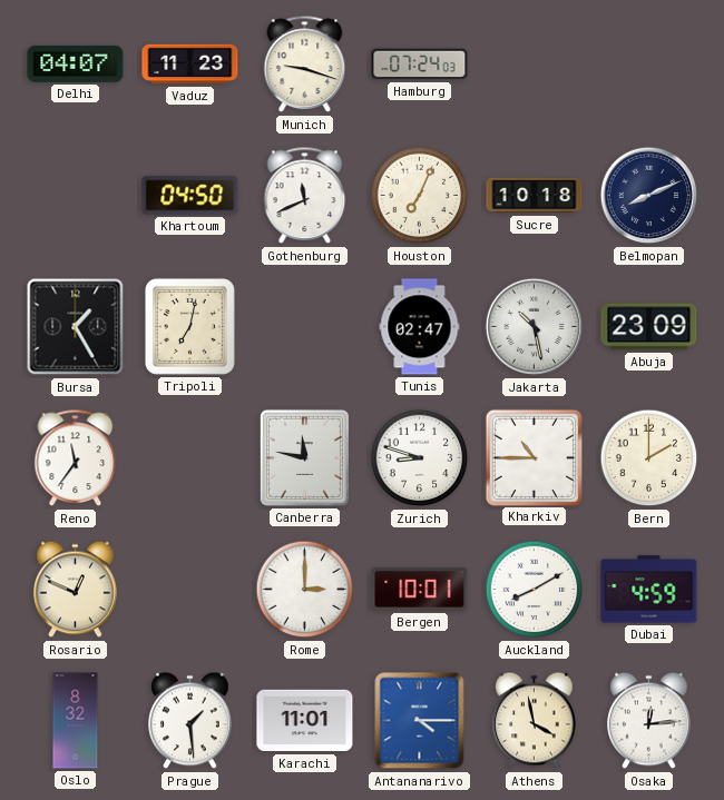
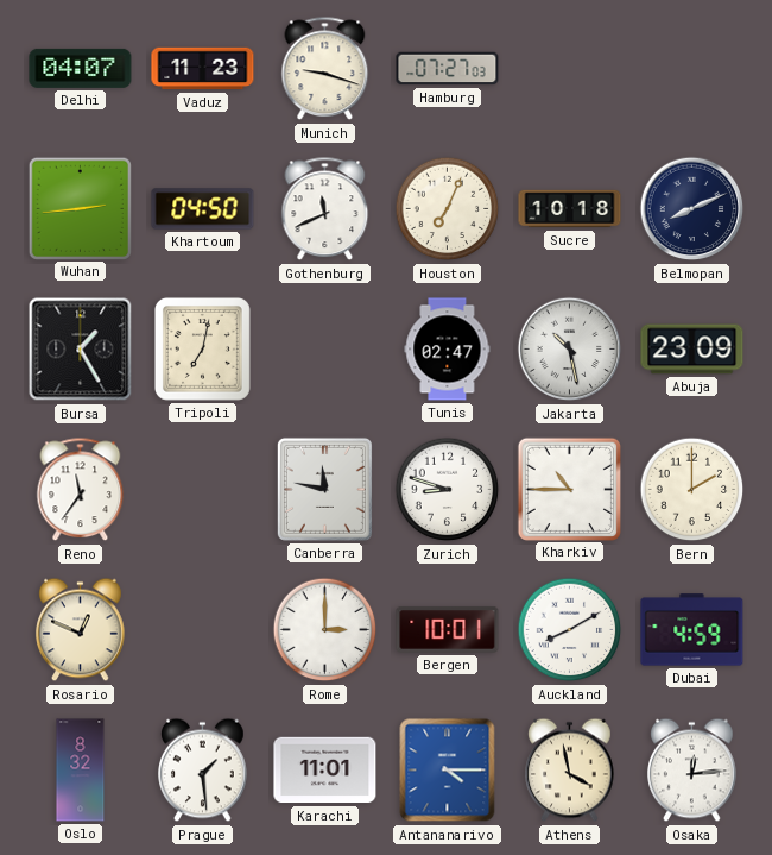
Hamburg: 07:24 -> 07:27
Wuhan: none -> 2:44
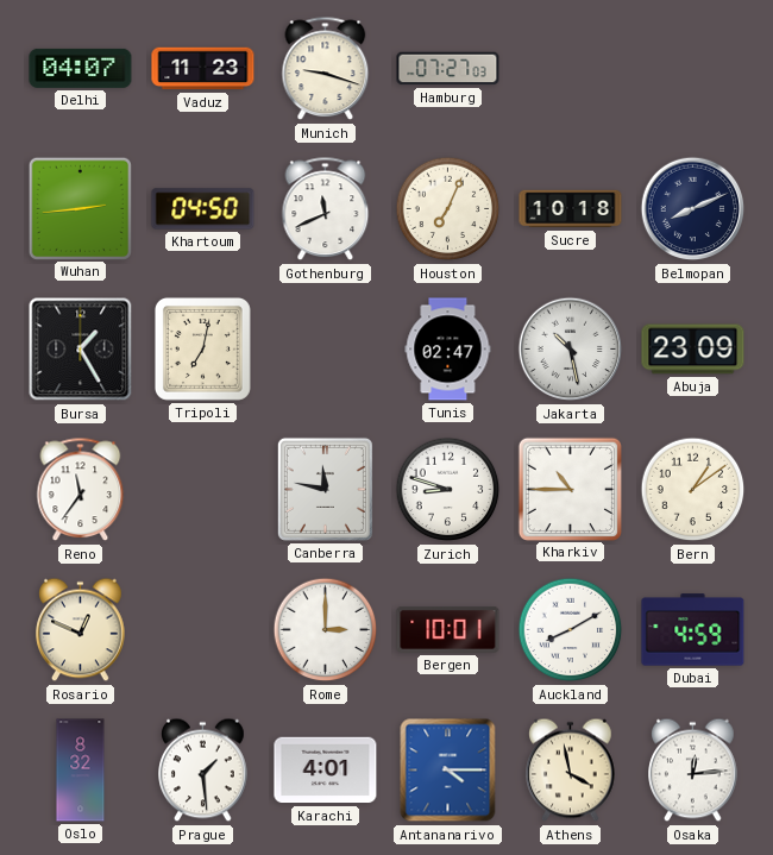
Bern: 2:00 -> 1:09
Karachi: 11:01 -> 4:01
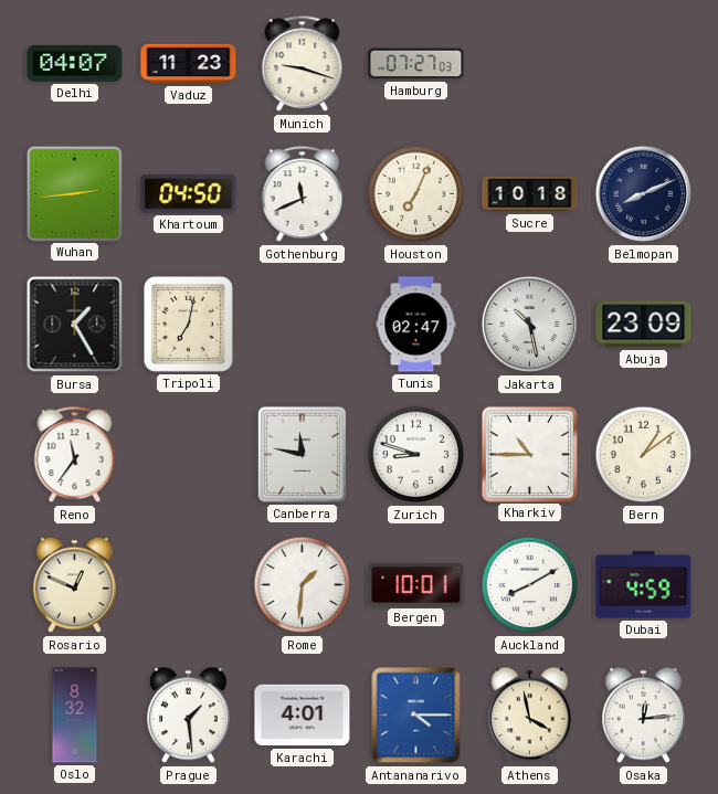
Rome: 3:00 -> 1:31
